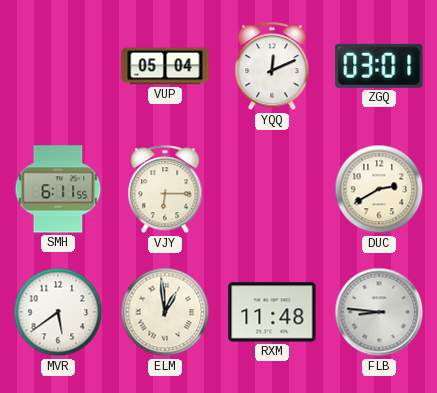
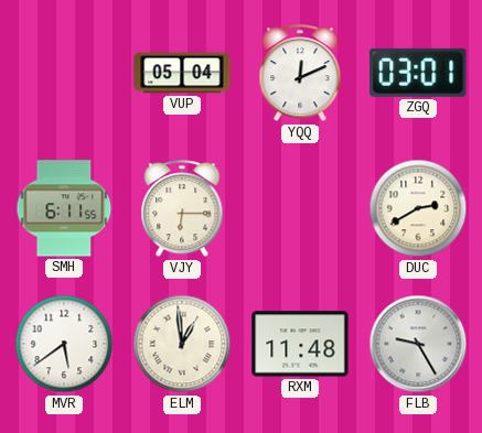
FLB: 8:46 -> 9:25
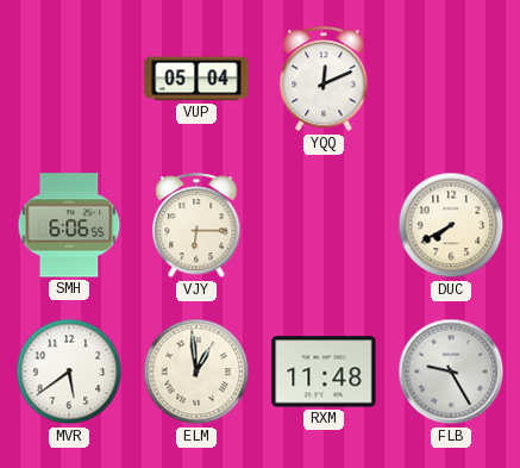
ZGQ: 03:01 -> none
SMH: 6:11 -> 6:06
DUC: 2:40 -> 7:40
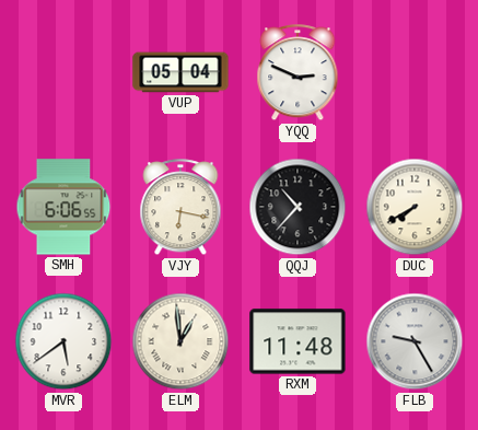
YQQ: 12:11 -> 2:49
VJY: 6:15 -> 6:17
QQJ: none -> 10:37
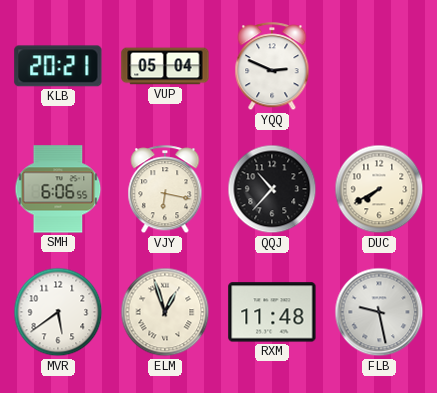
KLB: none -> 20:21
ELM: 12:59 -> 12:57
FLB: 9:25 -> 9:28
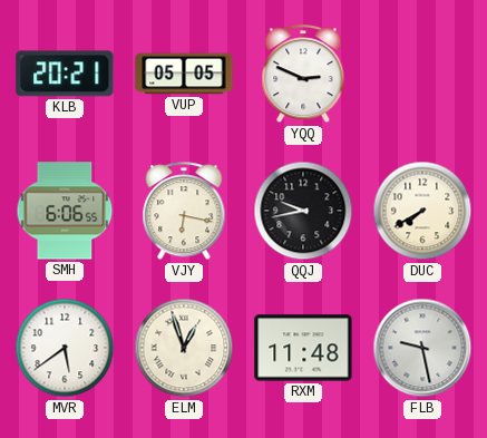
VUP: 05:04 -> 05:05
QQJ: 10:37 -> 9:43
